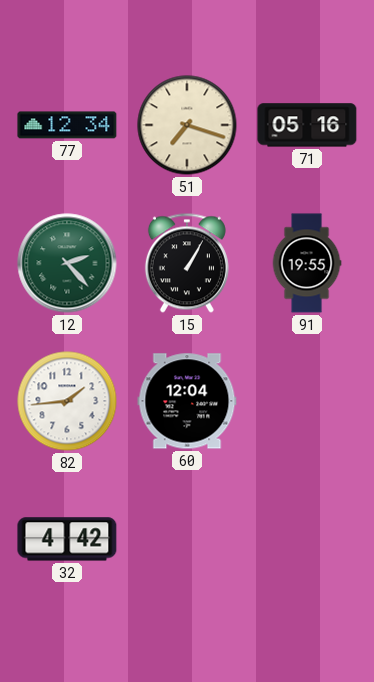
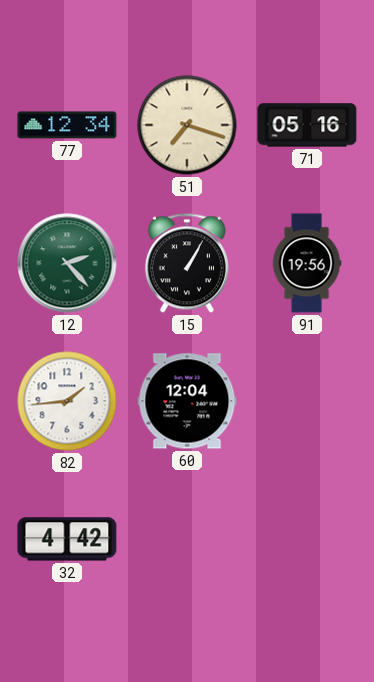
91: 19:55 -> 19:56
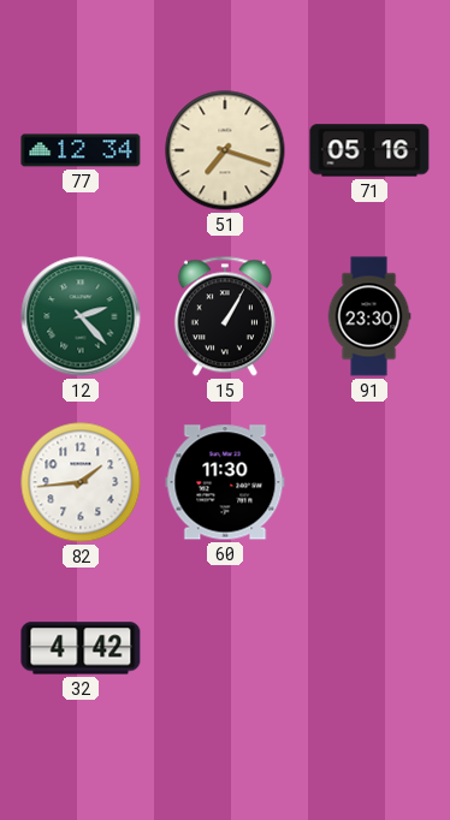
91: 19:56 -> 23:30
60: 12:04 -> 11:30
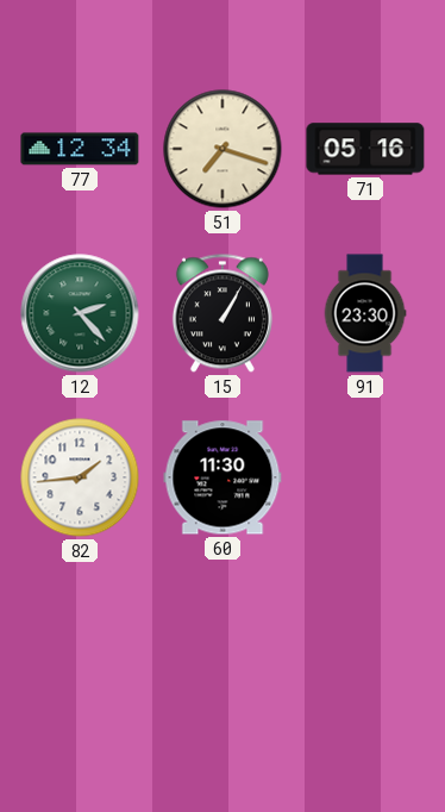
32: 4:42 -> none
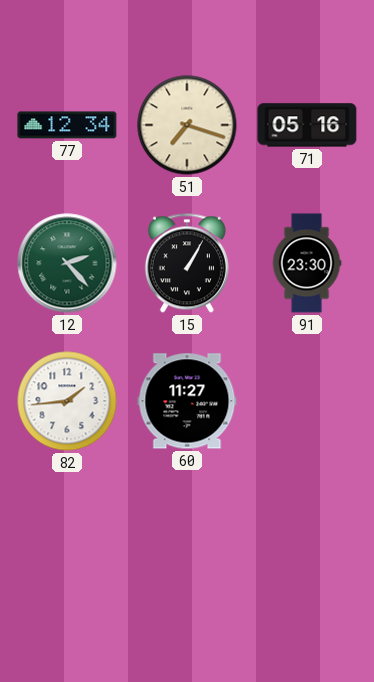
60: 11:30 -> 11:27
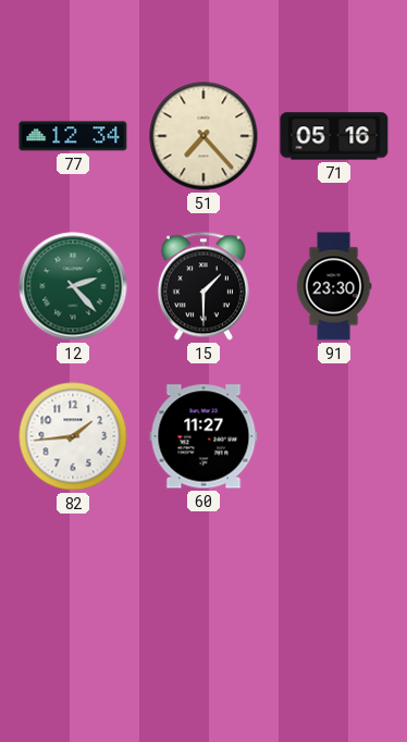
51: 7:18 -> 7:23
15: 1:05 -> 1:30
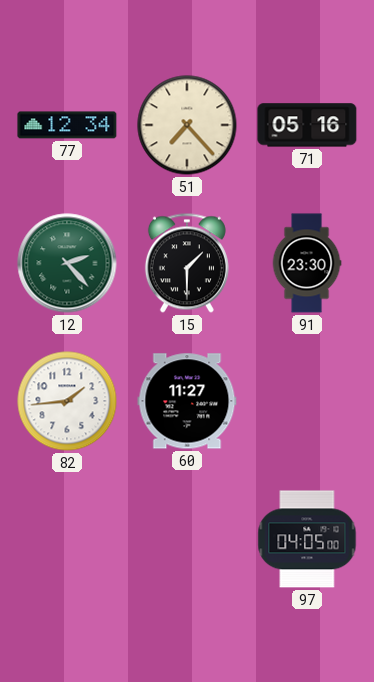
97: none -> 04:05
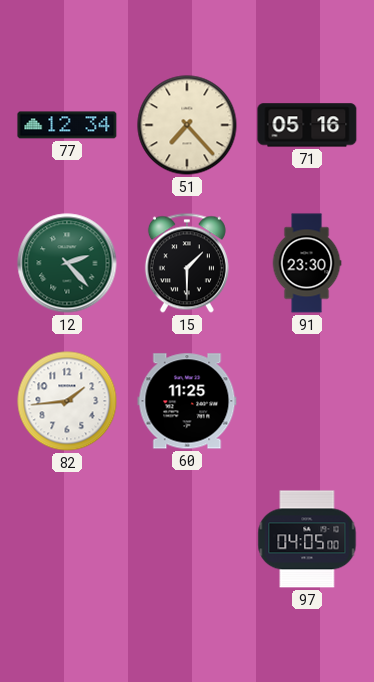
60: 11:27 -> 11:25
